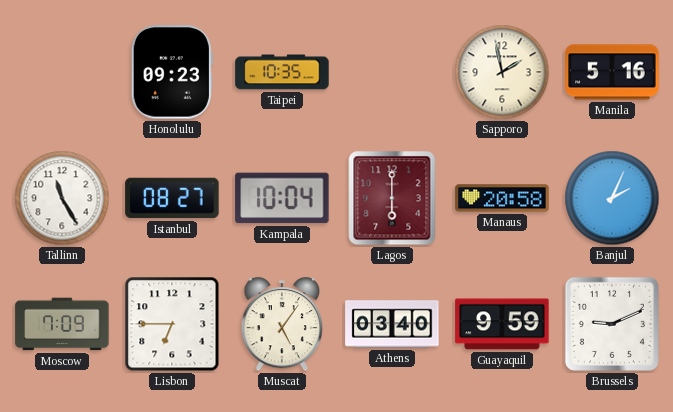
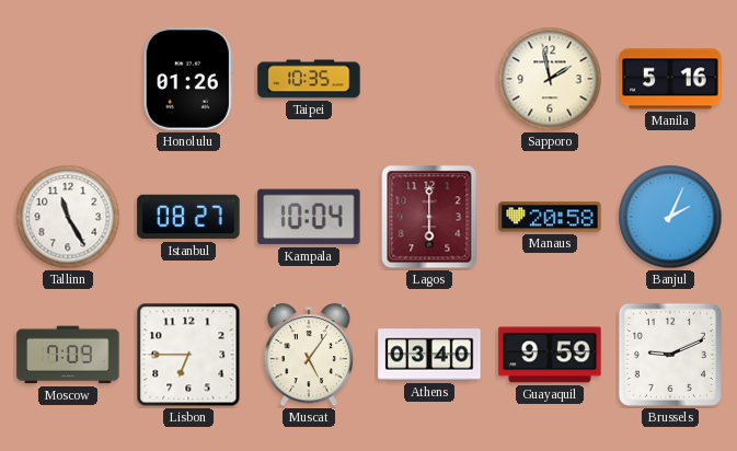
Honolulu: 09:23 -> 01:26
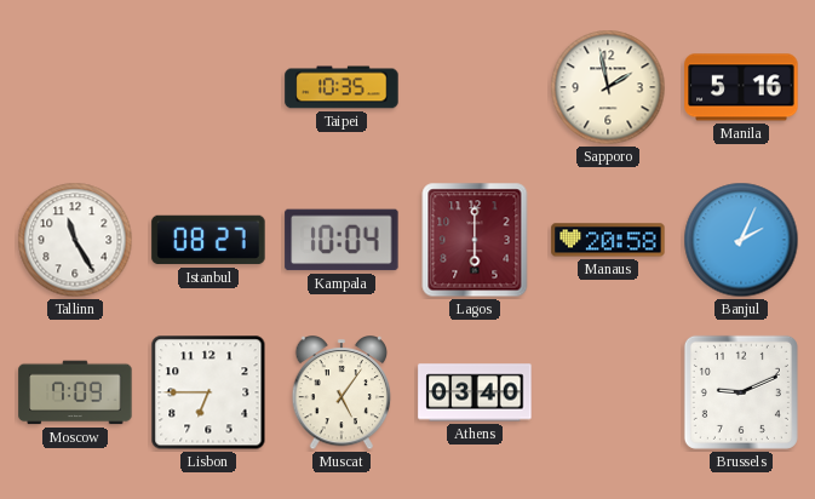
Honolulu: 01:26 -> none
Guayaquil: 9:59 -> none
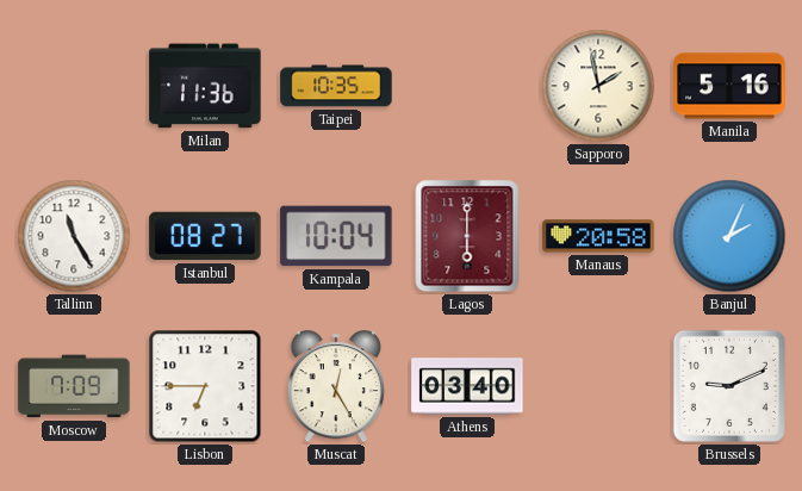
Milan: none -> 11:36
Muscat: 5:06 -> 12:25
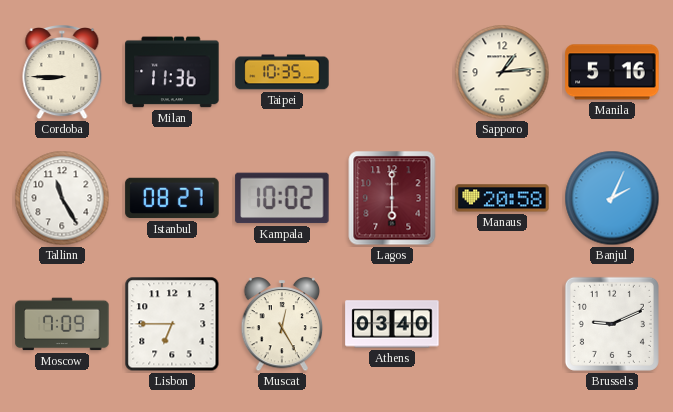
Cordoba: none -> 8:45
Sapporo: 1:58 -> 1:14
Kampala: 10:04 -> 10:02
